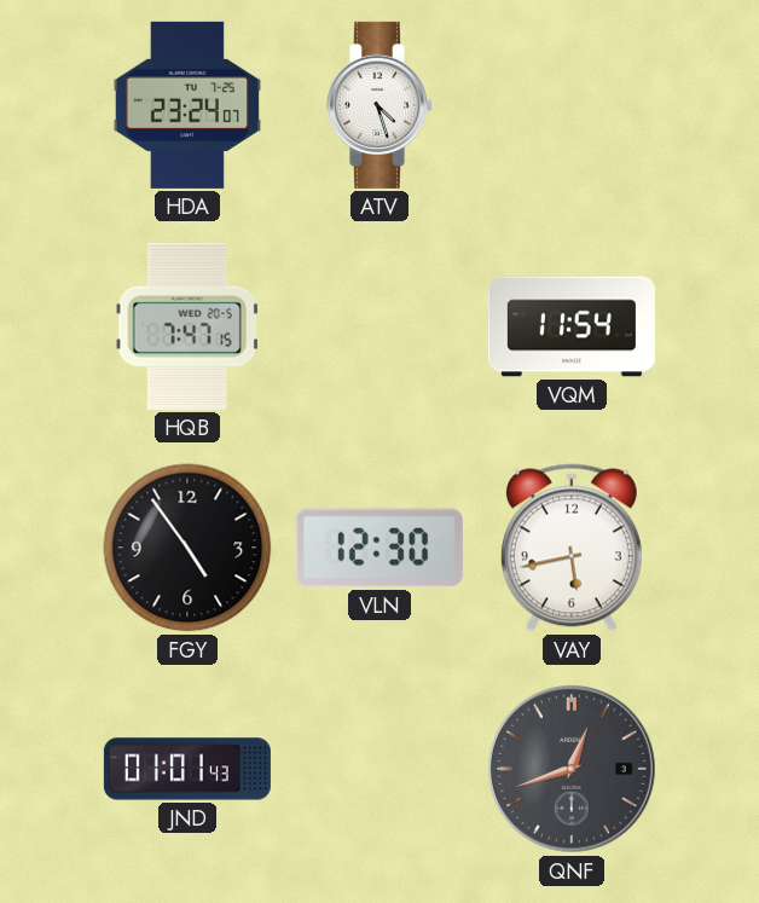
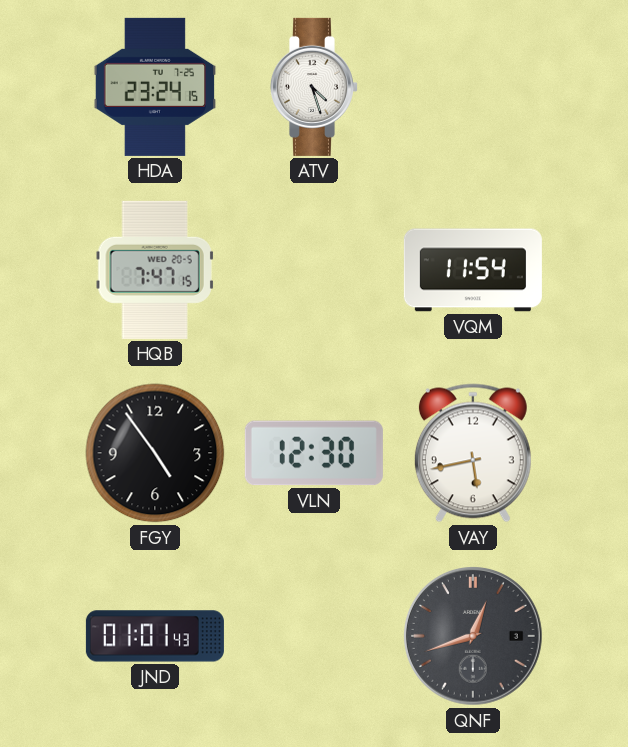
HDA: 23:24:07 -> 23:24:15
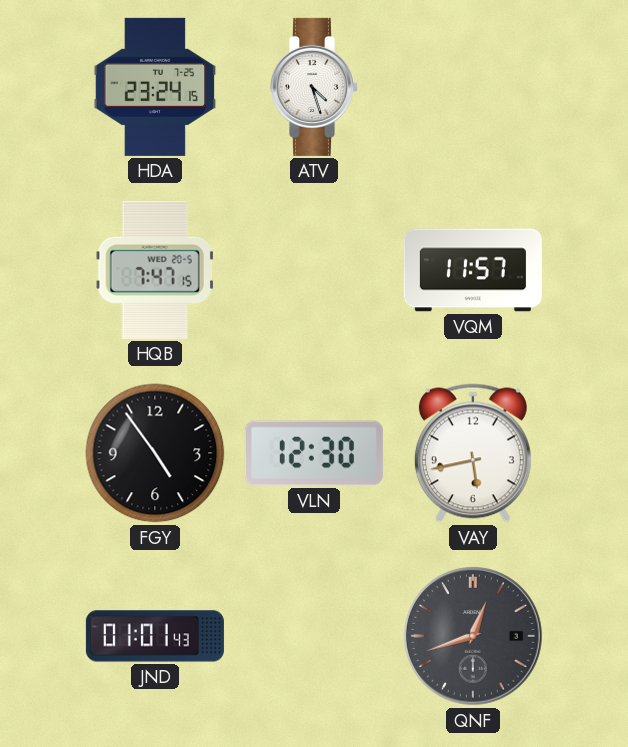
VQM: 11:54 -> 11:57
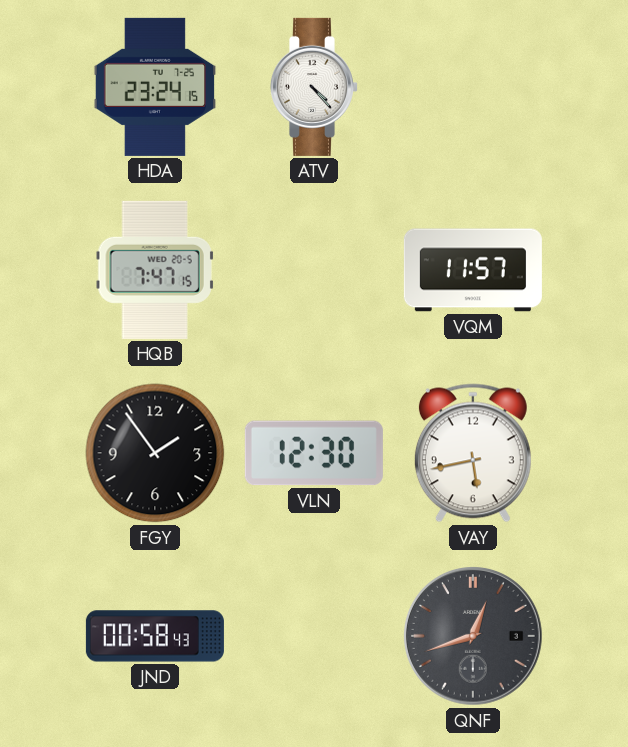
ATV: 4:27 -> 4:23
FGY: 4:54 -> 1:54
JND: 01:01 -> 00:58
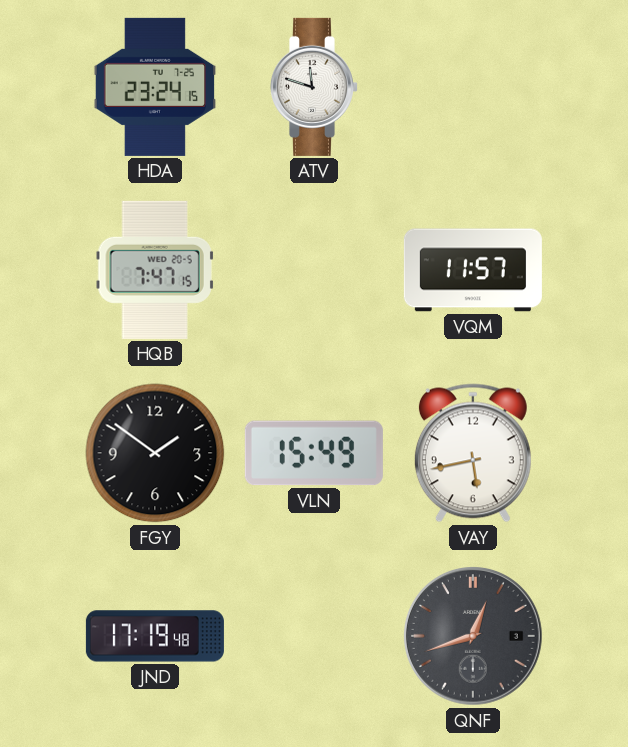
ATV: 4:23 -> 11:48
FGY: 1:54 -> 1:51
VLN: 12:30 -> 15:49
JND: 00:58 -> 17:19
